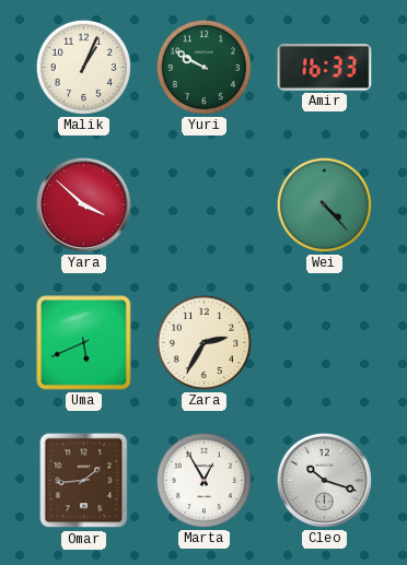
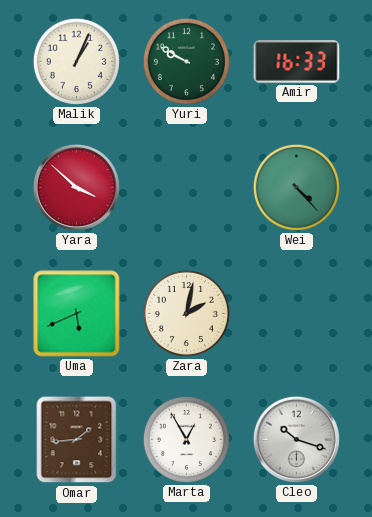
Zara: 2:35 -> 2:02
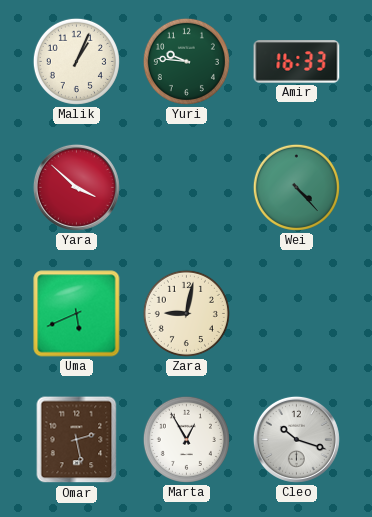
Yuri: 9:50 -> 9:46
Zara: 2:02 -> 9:02
Omar: 1:44 -> 2:28
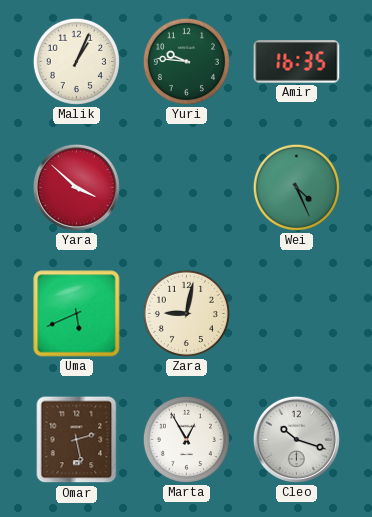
Amir: 16:33 -> 16:35
Wei: 4:23 -> 4:26
